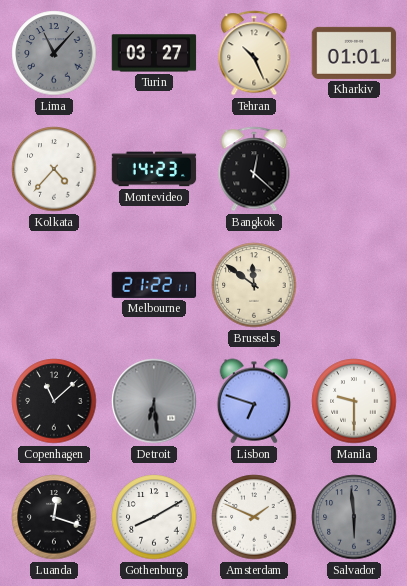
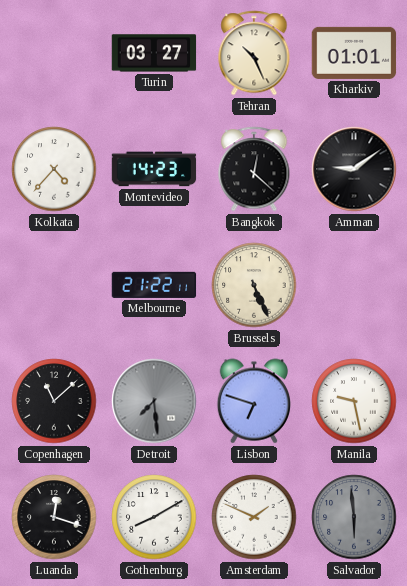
Lima: 11:07 -> none
Amman: none -> 9:09
Brussels: 11:51 -> 5:26
Detroit: 6:29 -> 7:29
Manila: 9:30 -> 9:28
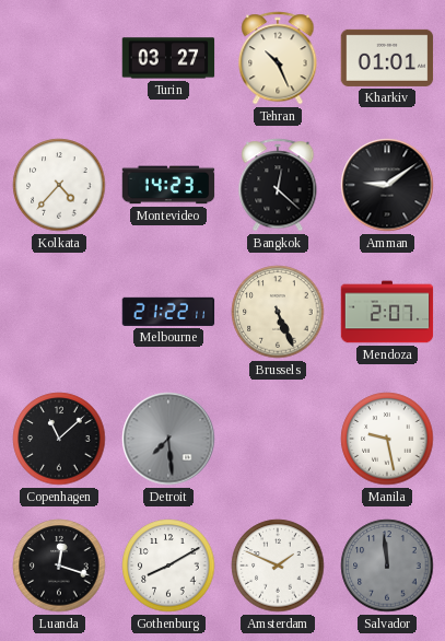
Mendoza: none -> 2:07
Lisbon: 6:48 -> none
Salvador: 5:59 -> 11:59
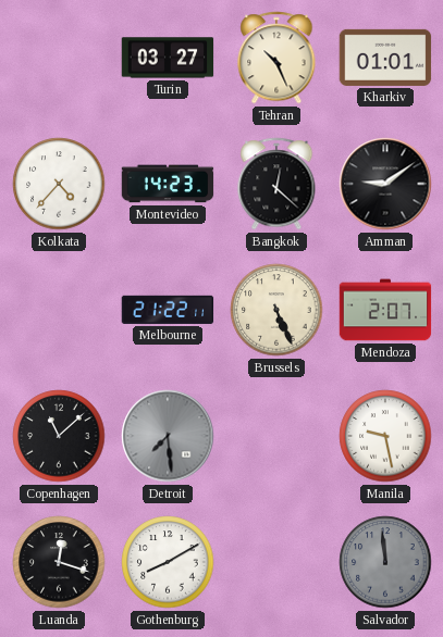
Amsterdam: 1:49 -> none
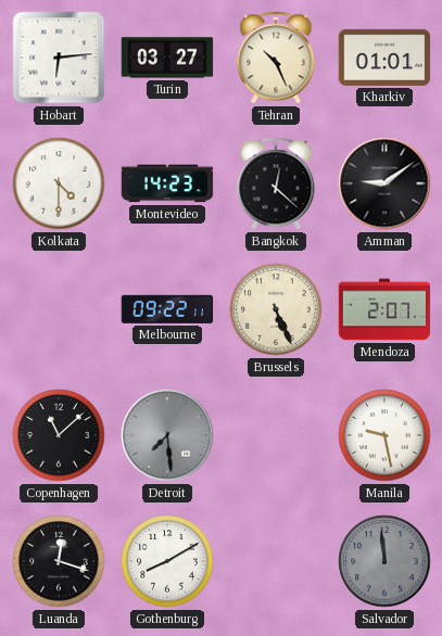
Hobart: none -> 6:14
Kolkata: 4:37 -> 4:30
Melbourne: 21:22 -> 09:22
